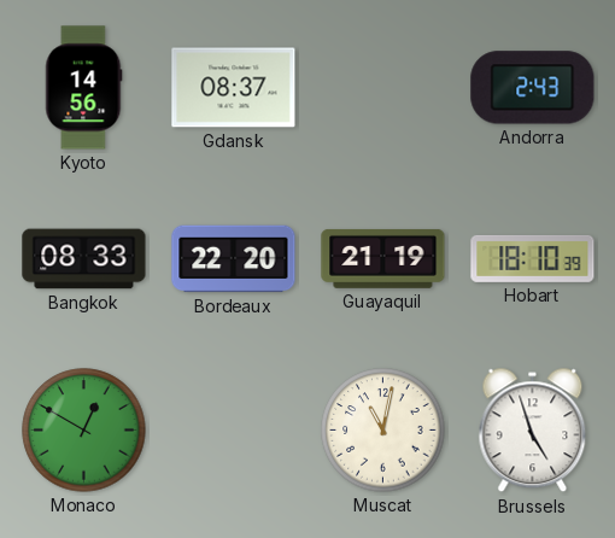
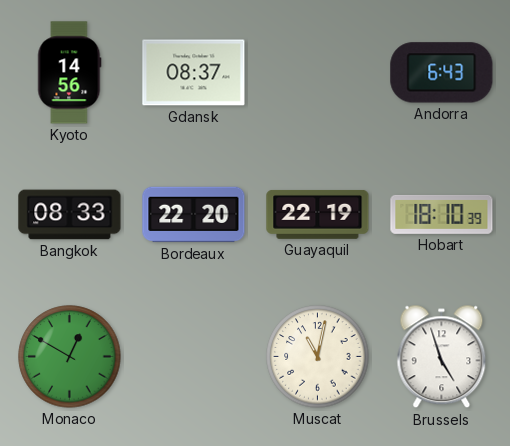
Andorra: 2:43 -> 6:43
Guayaquil: 21:19 -> 22:19
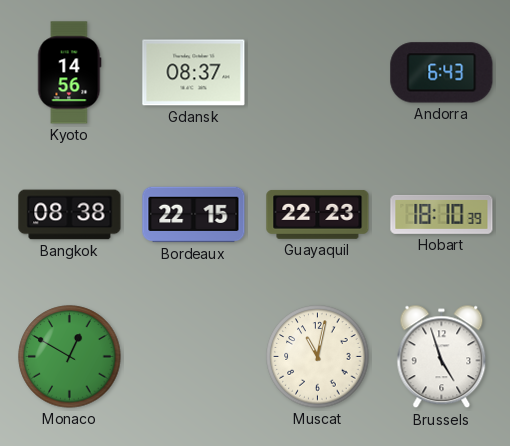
Bangkok: 08:33 -> 08:38
Bordeaux: 22:20 -> 22:15
Guayaquil: 22:19 -> 22:23
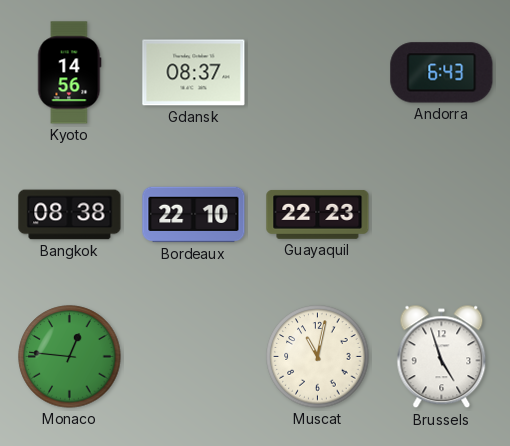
Bordeaux: 22:15 -> 22:10
Hobart: 18:10 -> none
Monaco: 12:50 -> 12:46
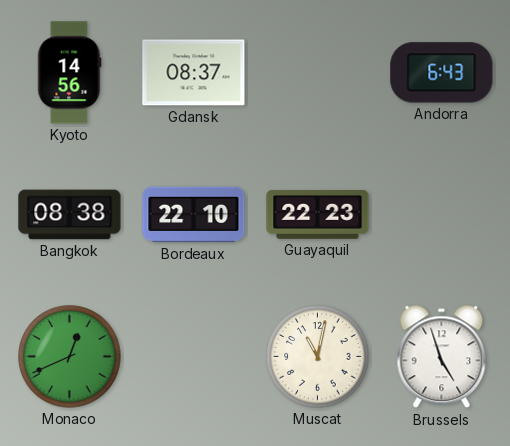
Monaco: 12:46 -> 12:41
